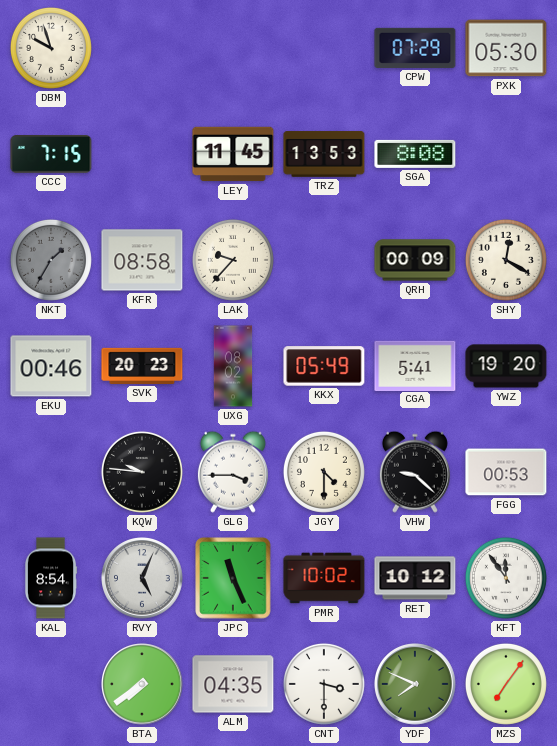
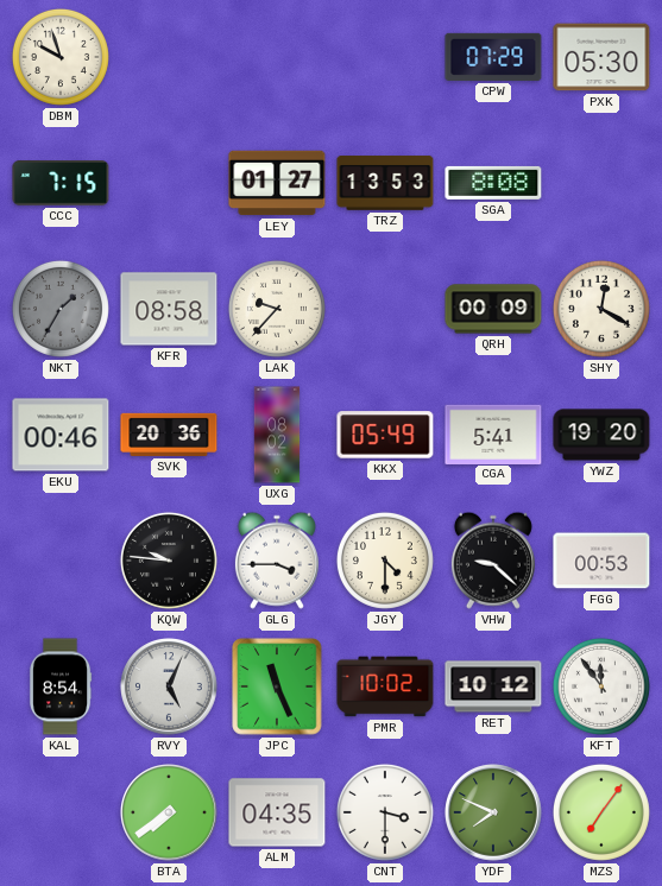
LEY: 11:45 -> 01:27
SVK: 20:23 -> 20:36
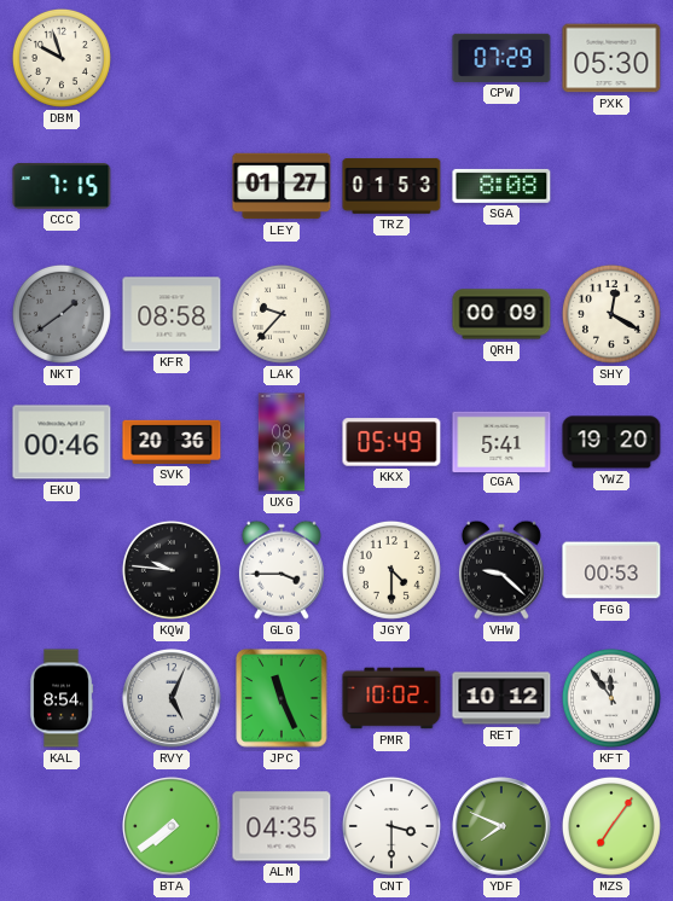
TRZ: 13:53 -> 01:53
NKT: 1:35 -> 1:39
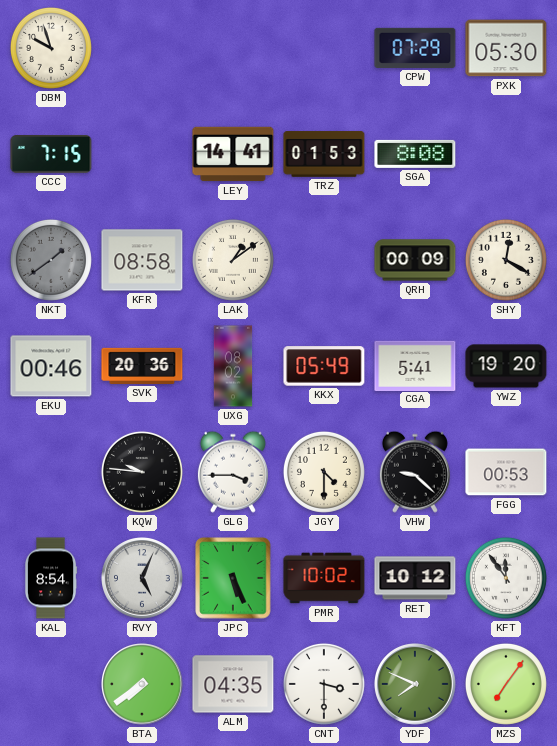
LEY: 01:27 -> 14:41
LAK: 9:37 -> 1:09
JPC: 11:26 -> 5:26
